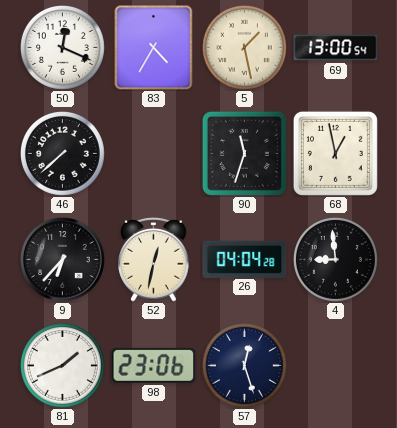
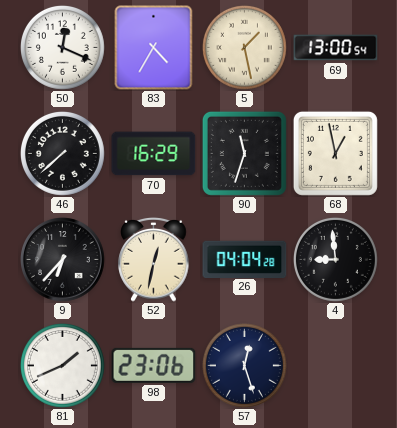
70: none -> 16:29
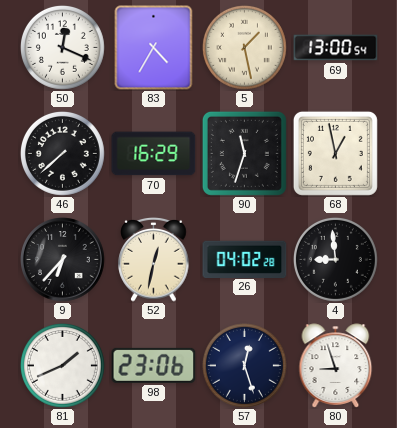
26: 04:04 -> 04:02
80: none -> 8:57
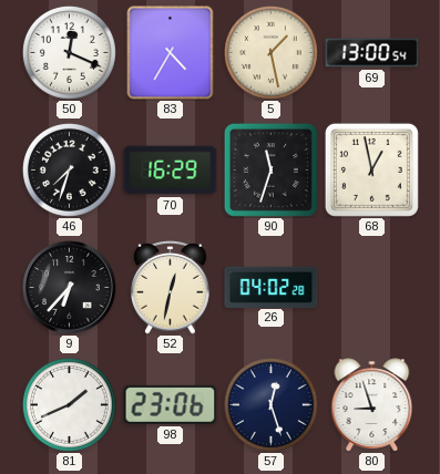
46: 7:38 -> 7:33
4: 8:59 -> none
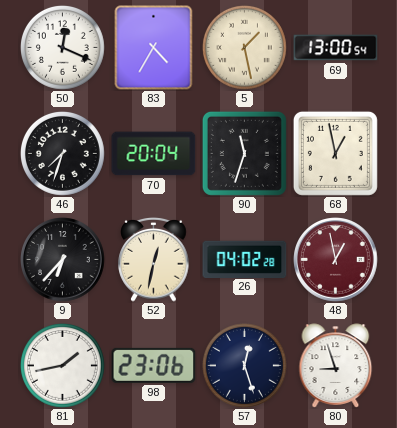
70: 16:29 -> 20:04
48: none -> 12:58
81: 1:41 -> 1:43
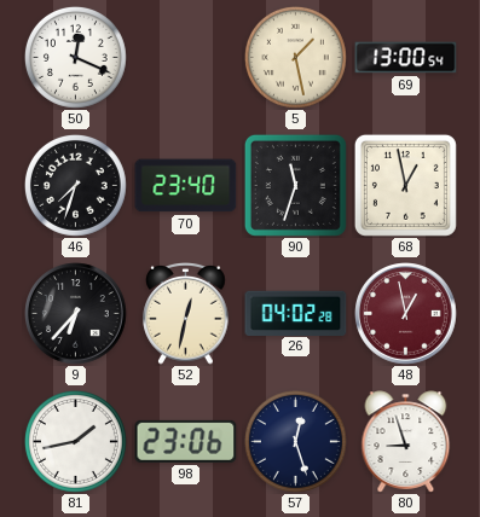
83: 4:35 -> none
70: 20:04 -> 23:40
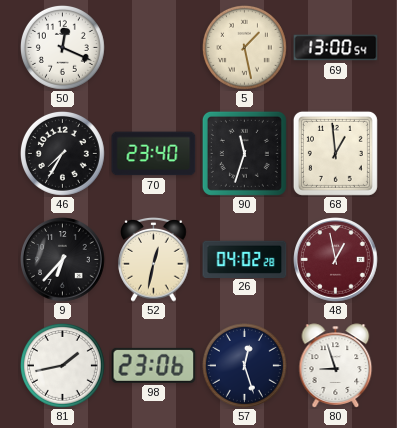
46: 7:33 -> 7:35
68: 12:58 -> 12:59
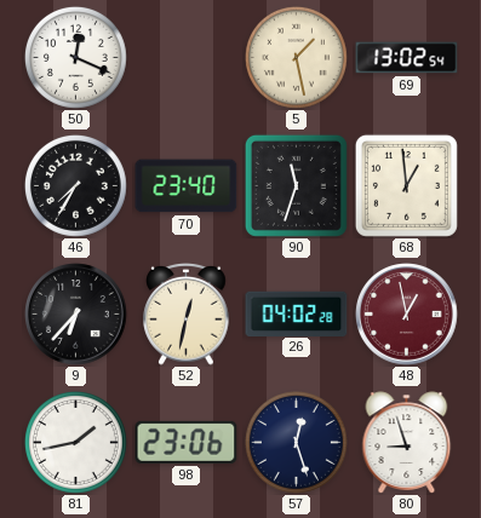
69: 13:00 -> 13:02
